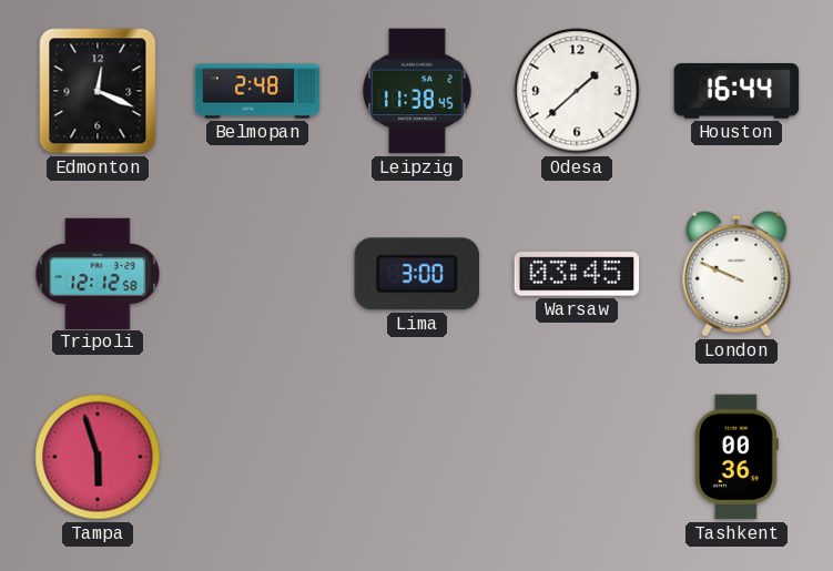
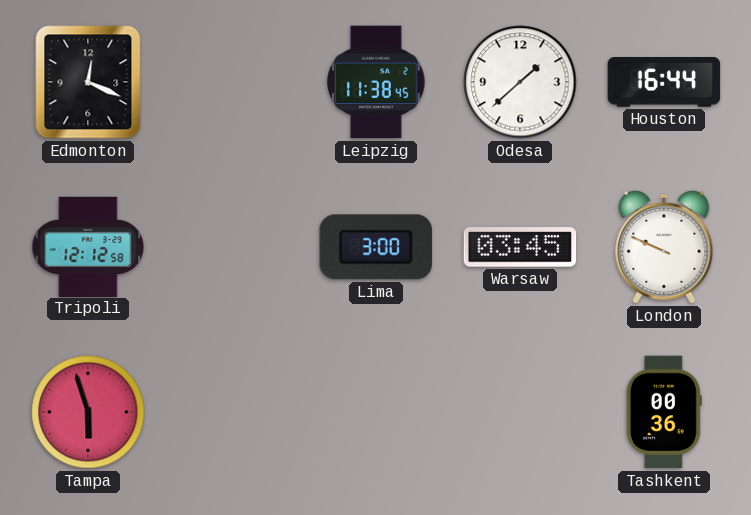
Belmopan: 2:48 -> none
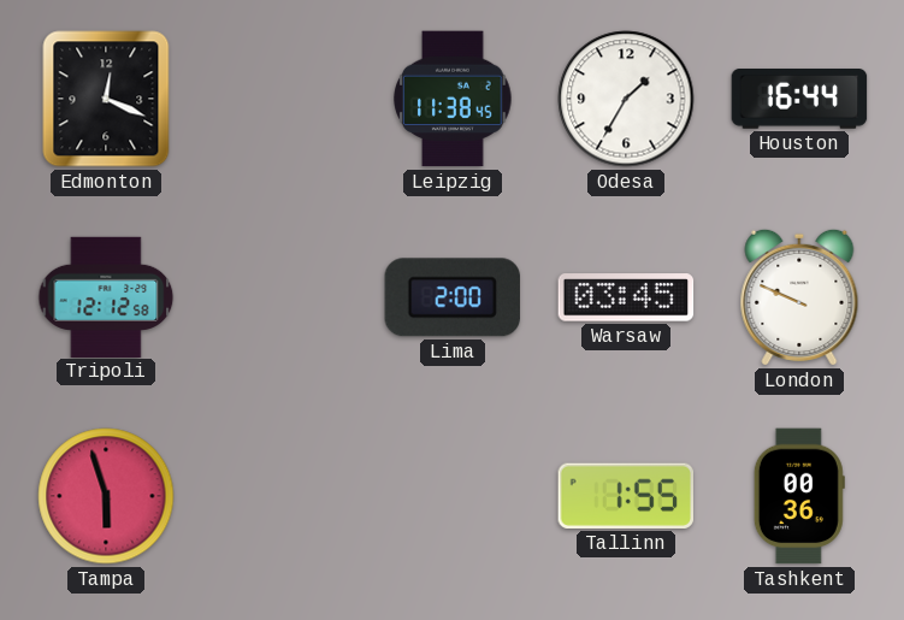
Odesa: 1:38 -> 1:35
Lima: 3:00 -> 2:00
Tallinn: none -> 1:55
